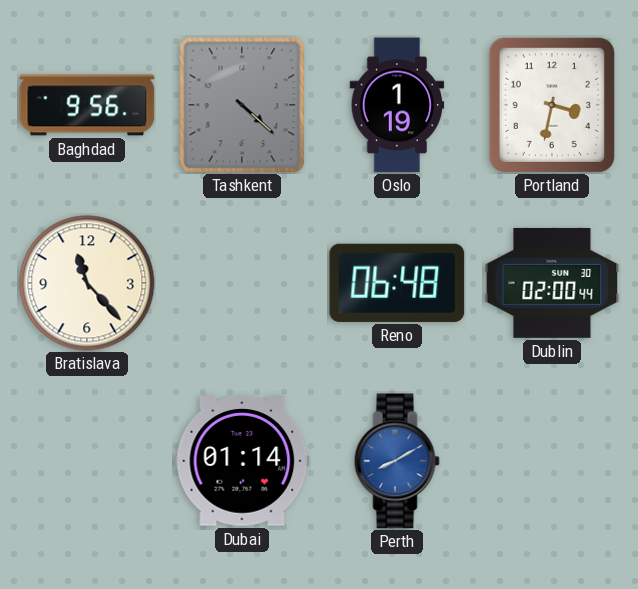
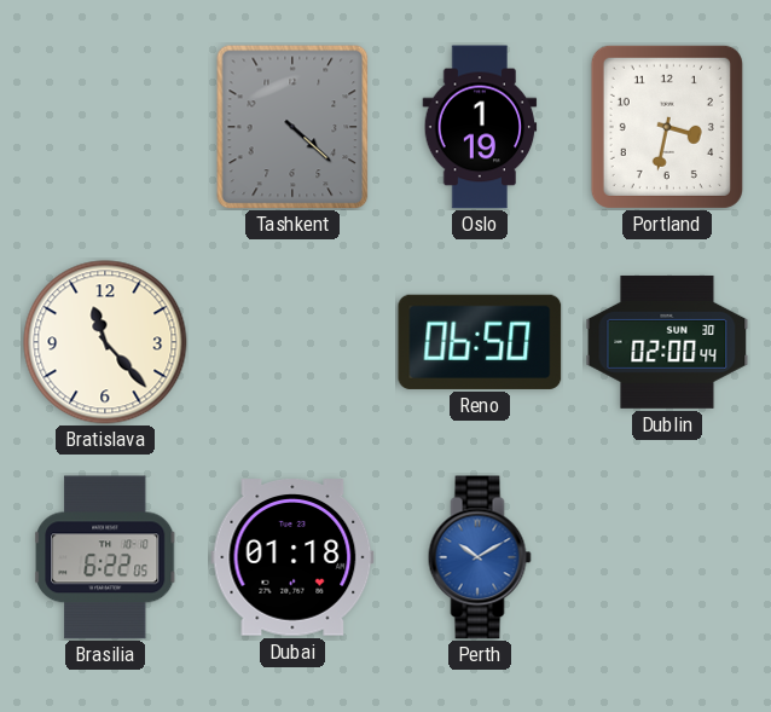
Baghdad: 9:56 -> none
Reno: 06:48 -> 06:50
Brasilia: none -> 6:22
Dubai: 01:14 -> 01:18
Perth: 8:10 -> 10:10
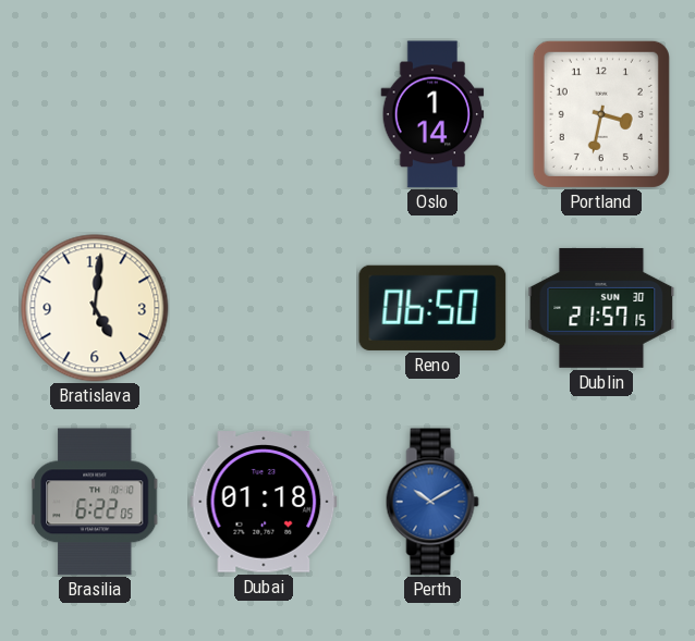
Tashkent: 4:22 -> none
Oslo: 1:19 -> 1:14
Bratislava: 11:23 -> 5:01
Dublin: 02:00 -> 21:57
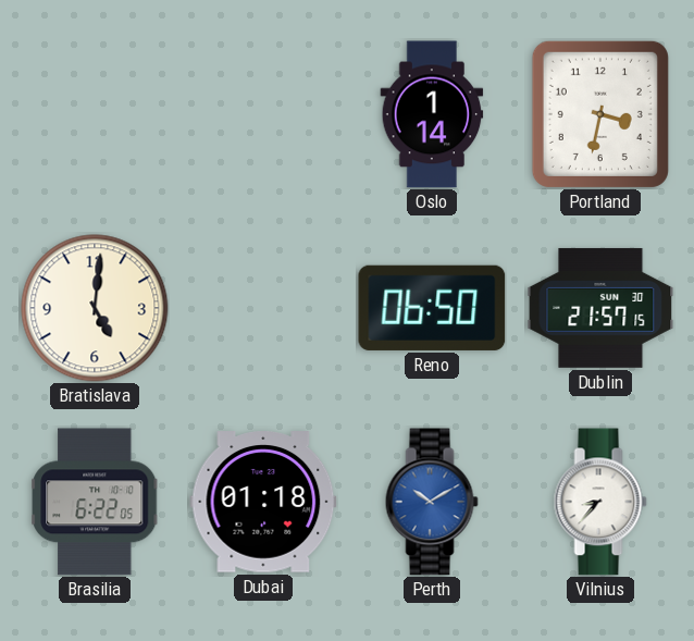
Vilnius: none -> 8:37
